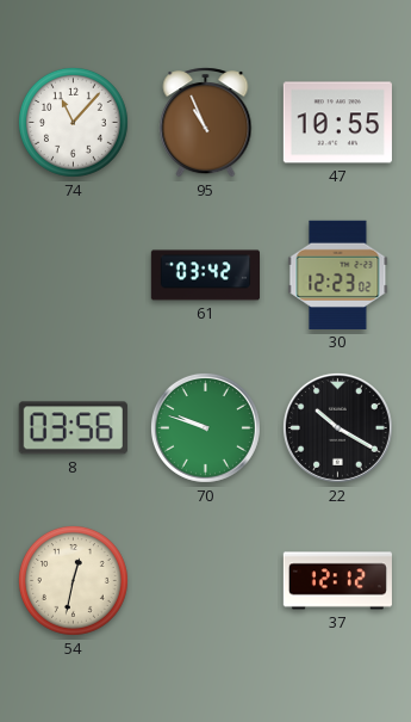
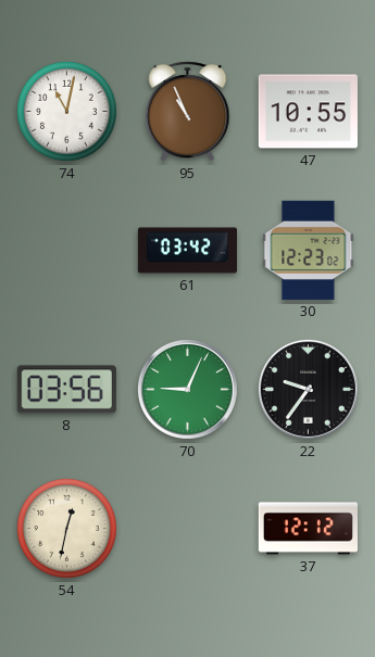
74: 11:07 -> 11:02
70: 9:48 -> 9:04
22: 10:20 -> 9:36
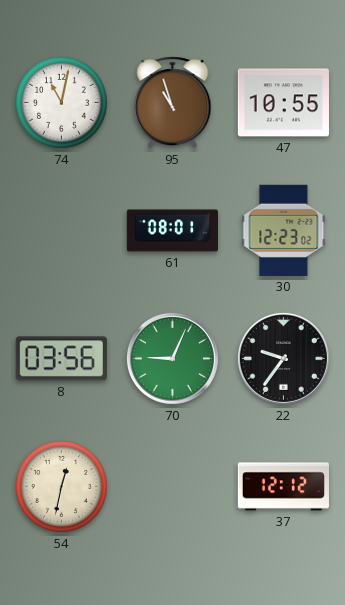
95: 10:56 -> 10:57
61: 03:42 -> 08:01
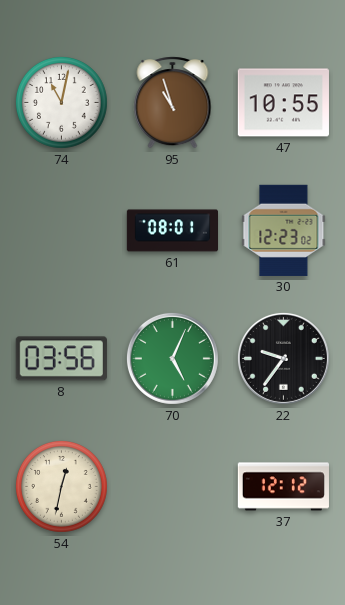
70: 9:04 -> 5:04
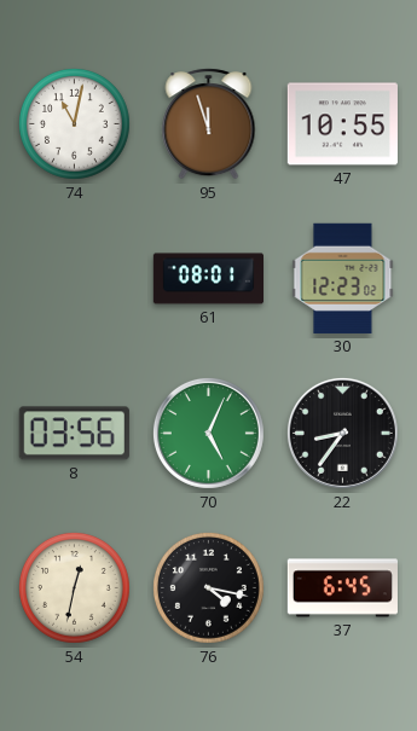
95: 10:57 -> 11:57
22: 9:36 -> 8:36
76: none -> 4:17
37: 12:12 -> 6:45
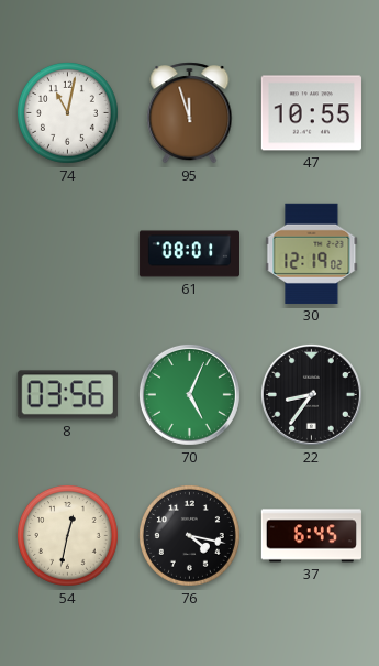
30: 12:23 -> 12:19
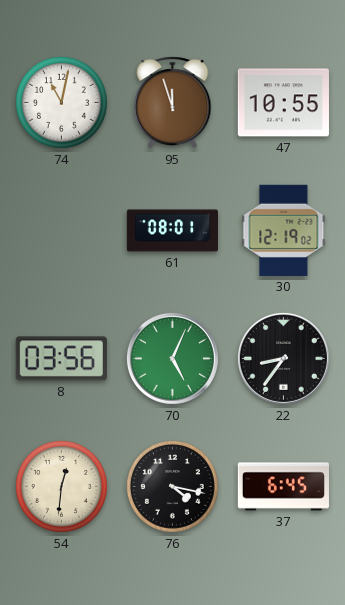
54: 12:32 -> 12:31
